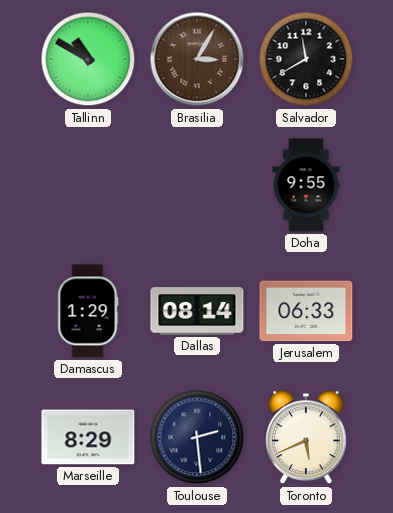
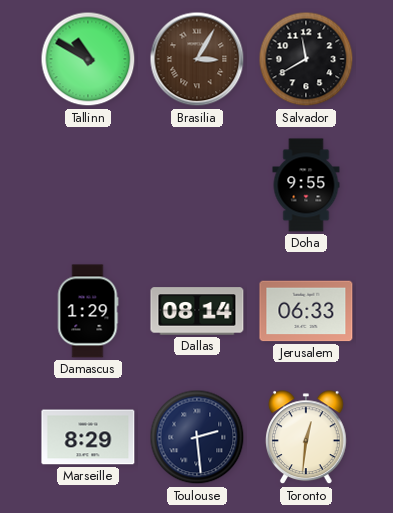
Toronto: 5:41 -> 12:31
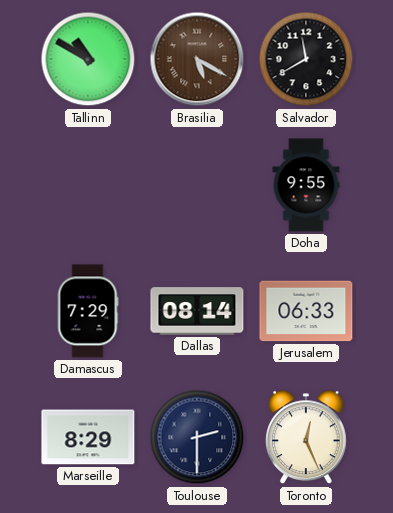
Brasilia: 3:05 -> 5:20
Damascus: 1:29 -> 7:29
Toulouse: 2:29 -> 2:30
Toronto: 12:31 -> 12:26
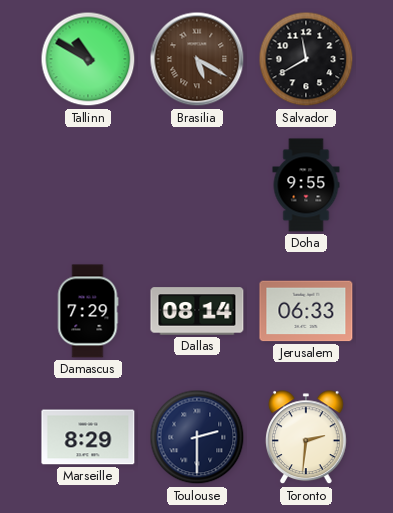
Toronto: 12:26 -> 2:31
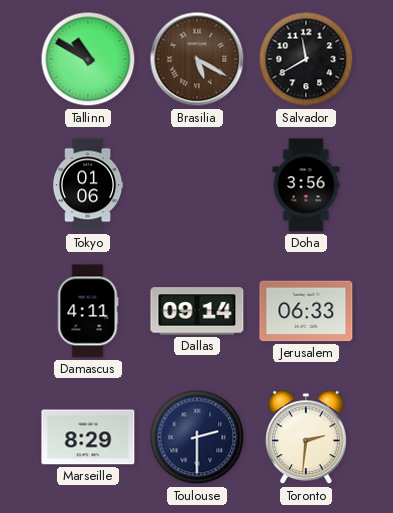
Tokyo: none -> 01:06
Doha: 9:55 -> 3:56
Damascus: 7:29 -> 4:11
Dallas: 08:14 -> 09:14
